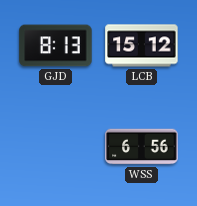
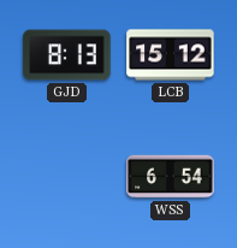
WSS: 6:56 -> 6:54
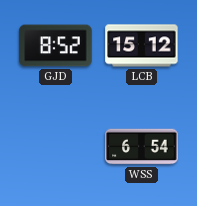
GJD: 8:13 -> 8:52
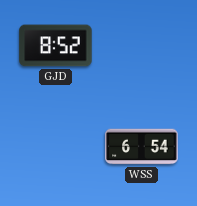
LCB: 15:12 -> none
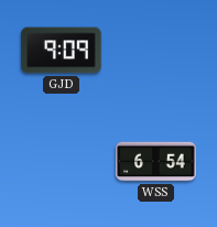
GJD: 8:52 -> 9:09
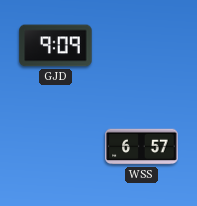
WSS: 6:54 -> 6:57
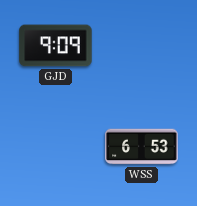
WSS: 6:57 -> 6:53
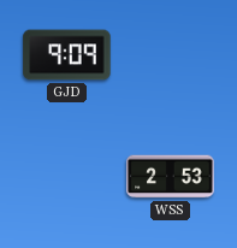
WSS: 6:53 -> 2:53
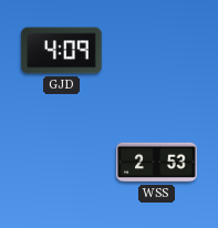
GJD: 9:09 -> 4:09
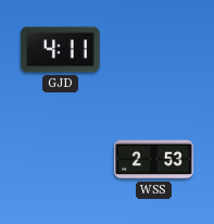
GJD: 4:09 -> 4:11
